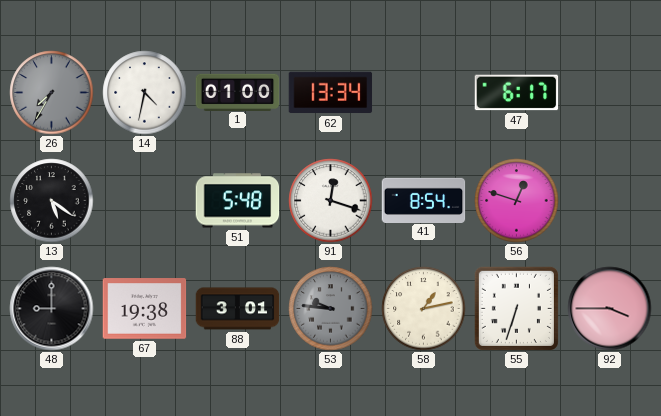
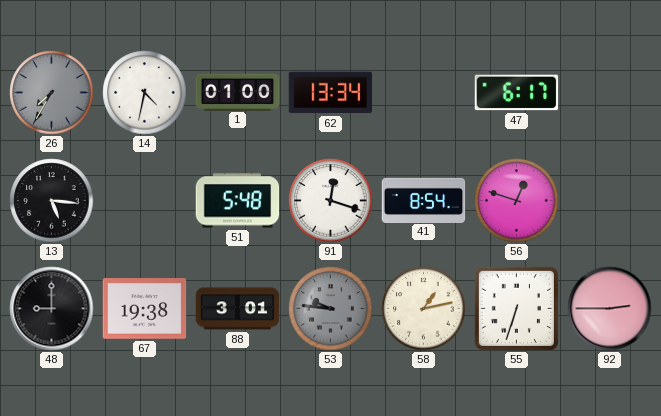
13: 5:21 -> 5:16
92: 3:45 -> 2:45
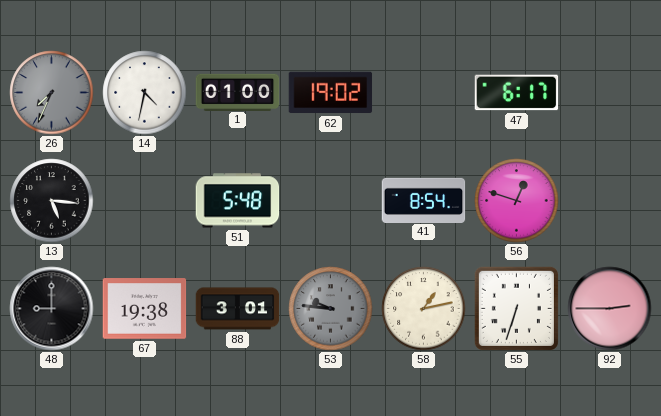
26: 7:35 -> 7:34
62: 13:34 -> 19:02
91: 12:18 -> none
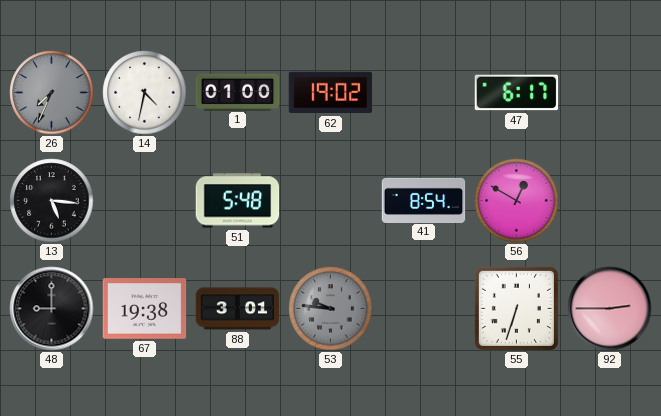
56: 12:48 -> 12:50
58: 1:13 -> none
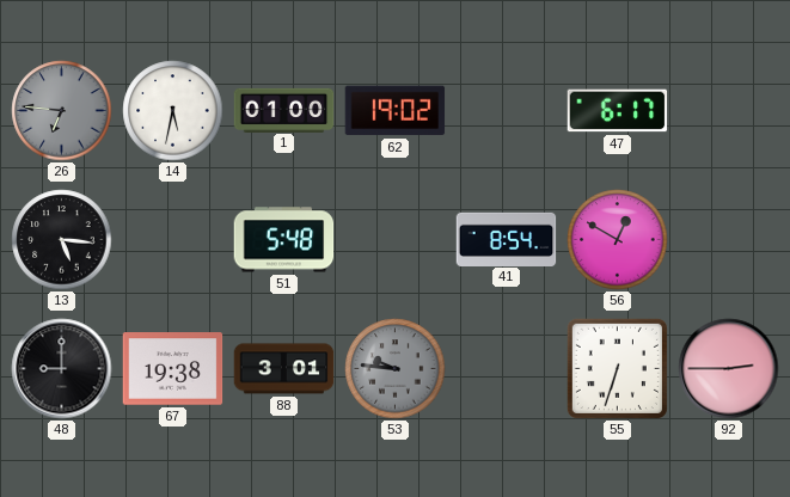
26: 7:34 -> 6:46
14: 4:32 -> 5:32
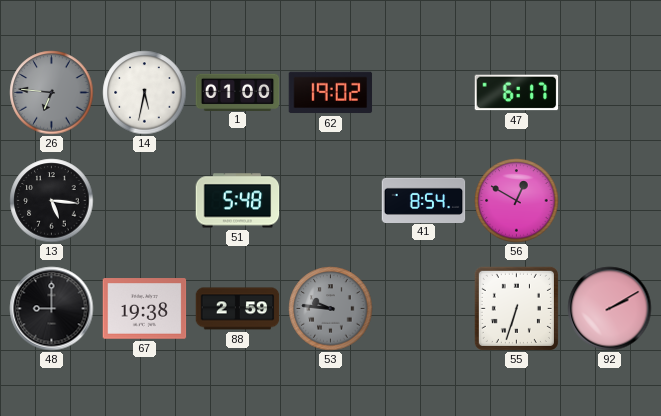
88: 3:01 -> 2:59
92: 2:45 -> 2:10
